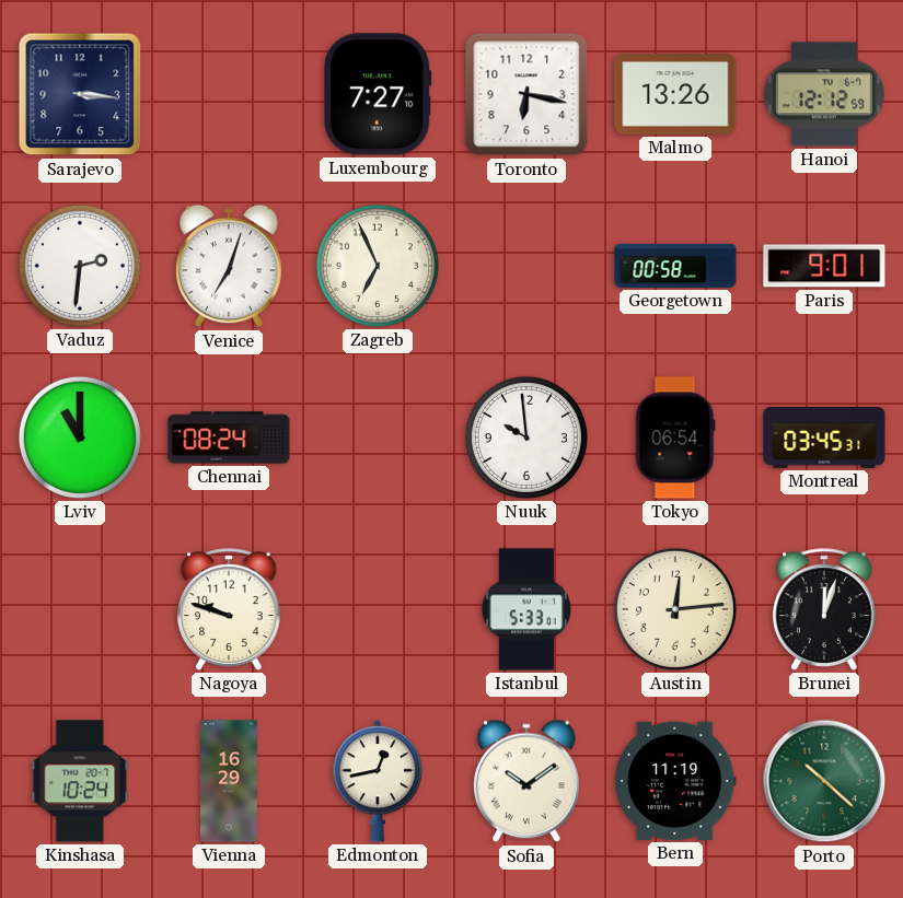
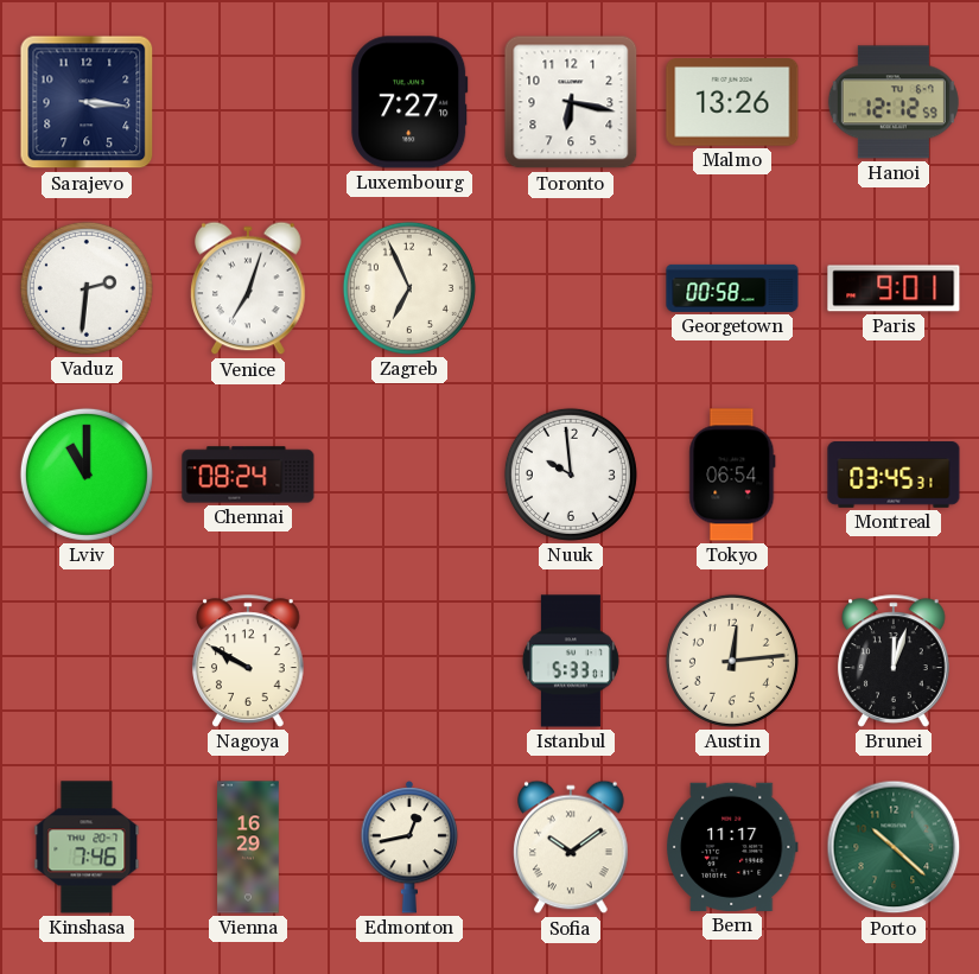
Nagoya: 9:48 -> 9:50
Kinshasa: 10:24 -> 7:46
Bern: 11:19 -> 11:17
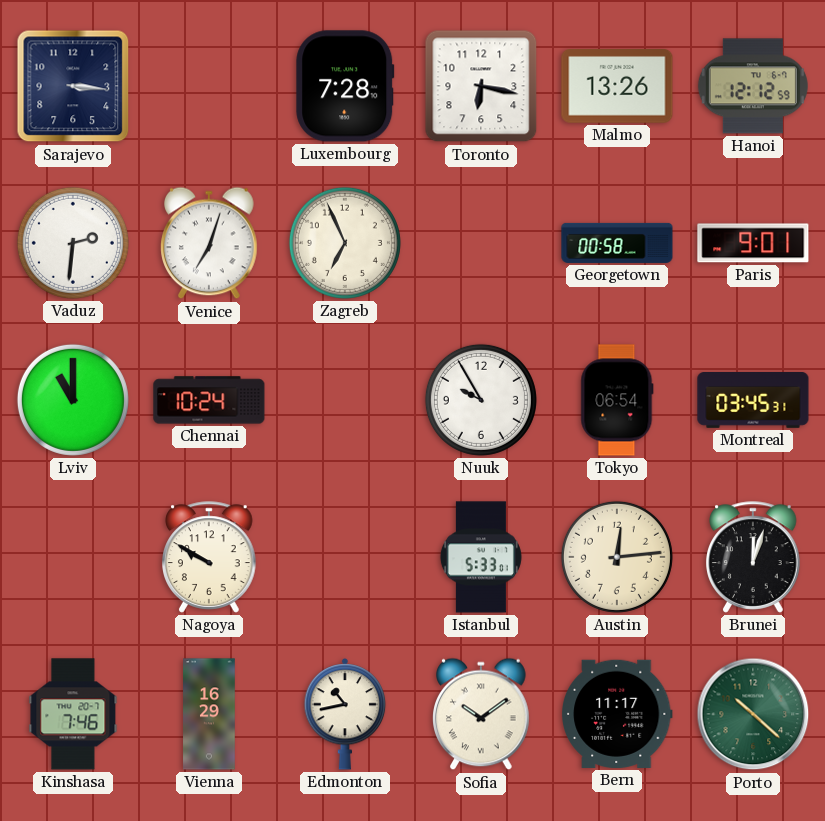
Luxembourg: 7:27 -> 7:28
Chennai: 08:24 -> 10:24
Nuuk: 9:59 -> 9:55
Edmonton: 12:43 -> 10:43
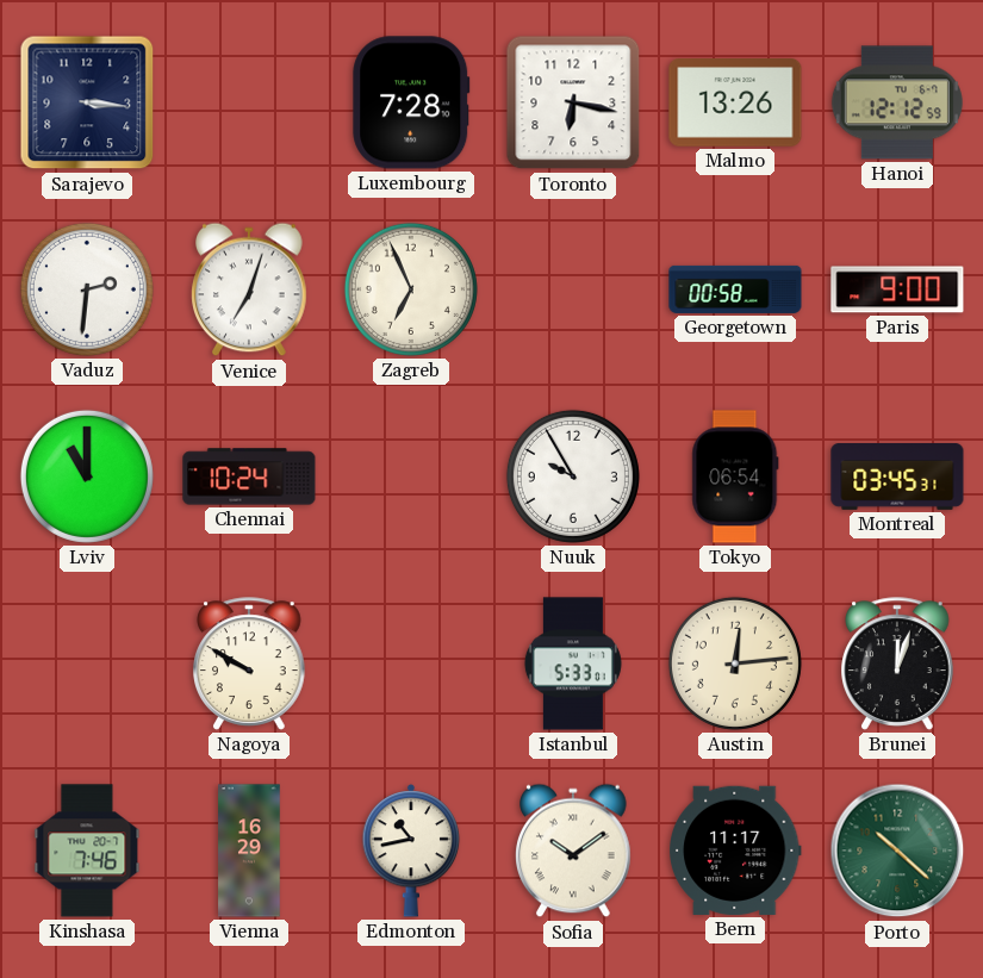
Paris: 9:01 -> 9:00
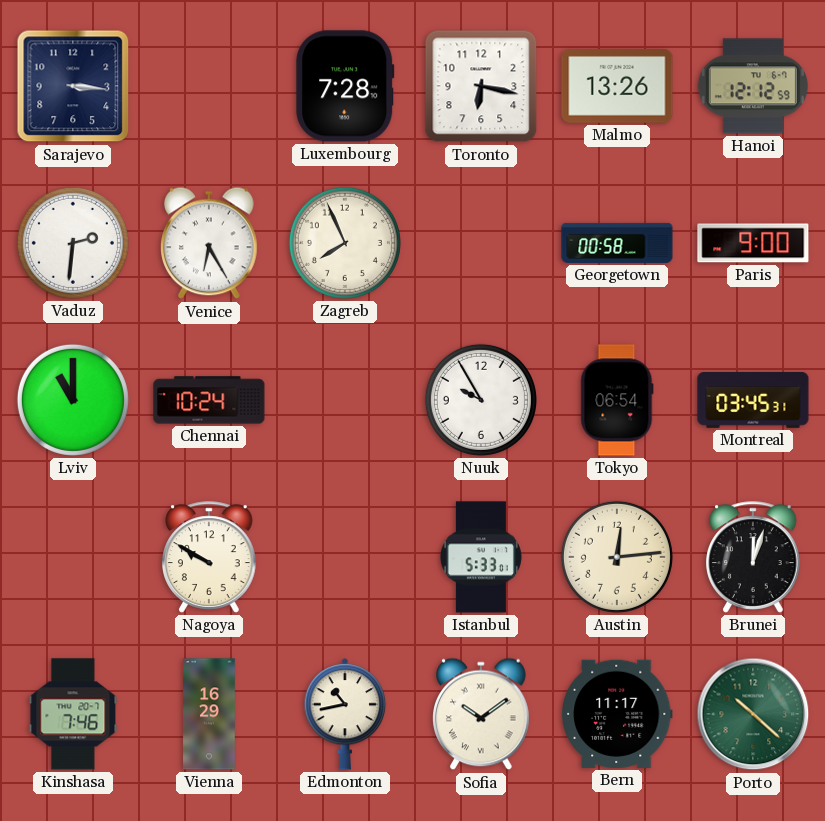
Venice: 7:03 -> 6:25
Zagreb: 6:56 -> 7:56
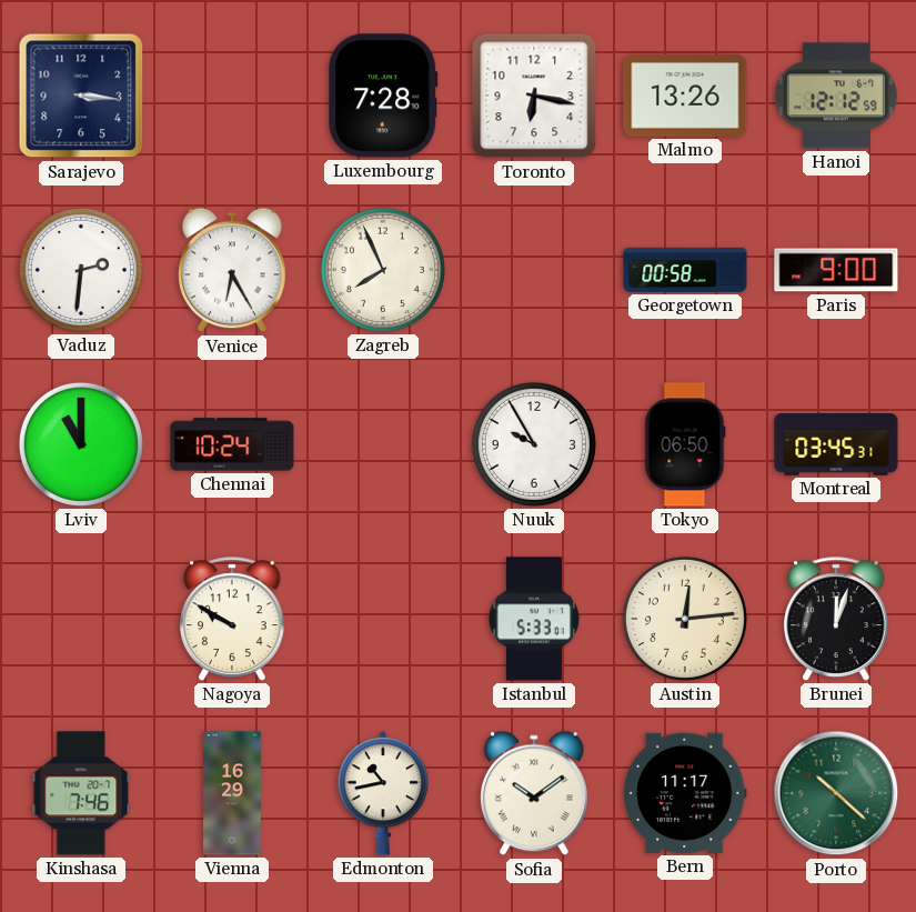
Tokyo: 06:54 -> 06:50
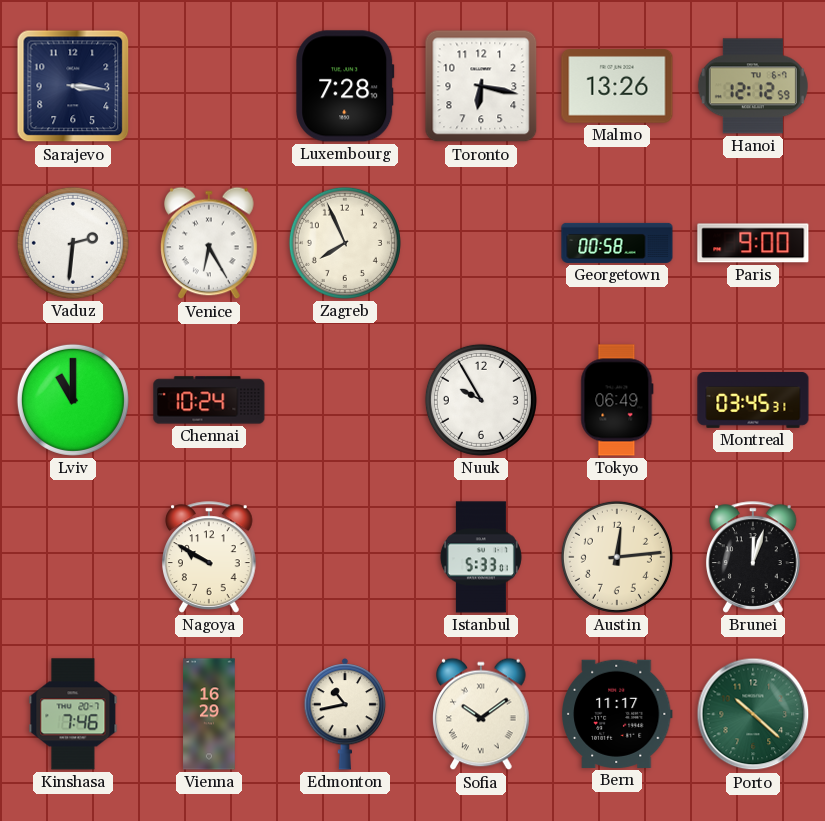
Tokyo: 06:50 -> 06:49
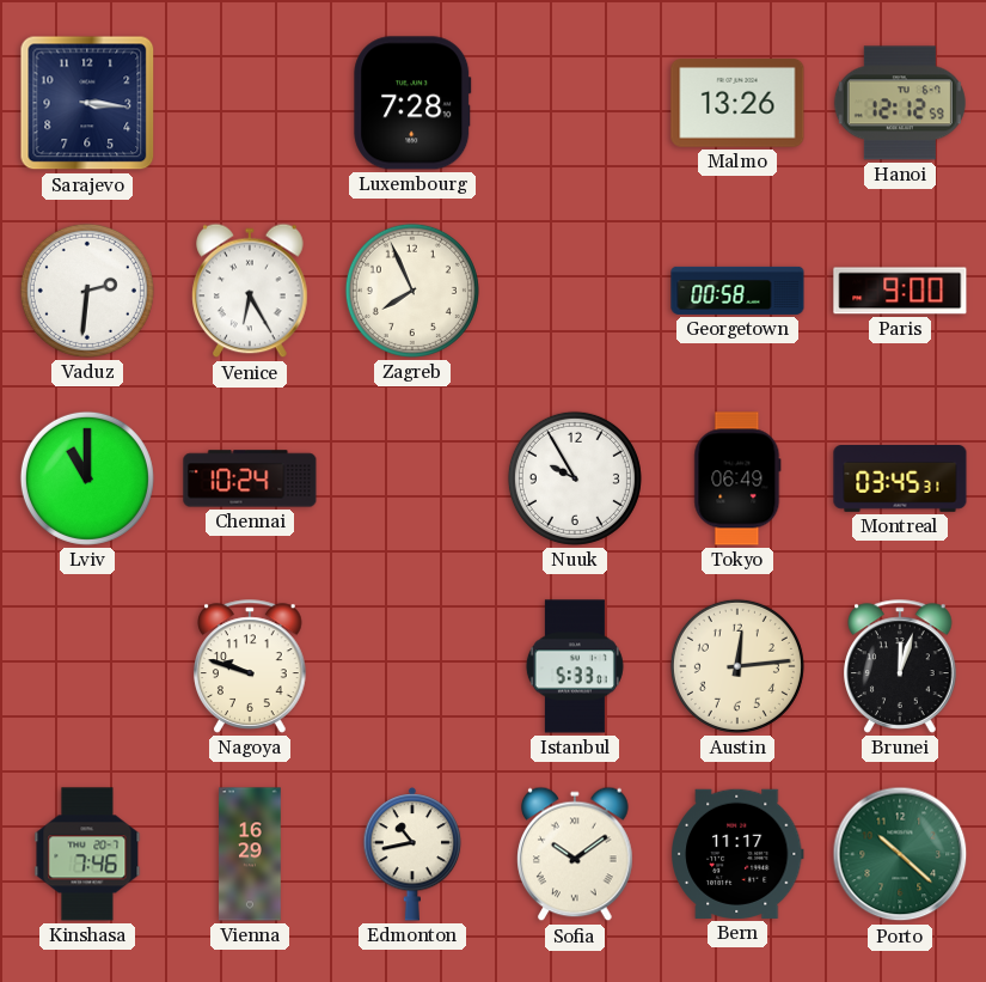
Toronto: 6:17 -> none
Nagoya: 9:50 -> 9:48
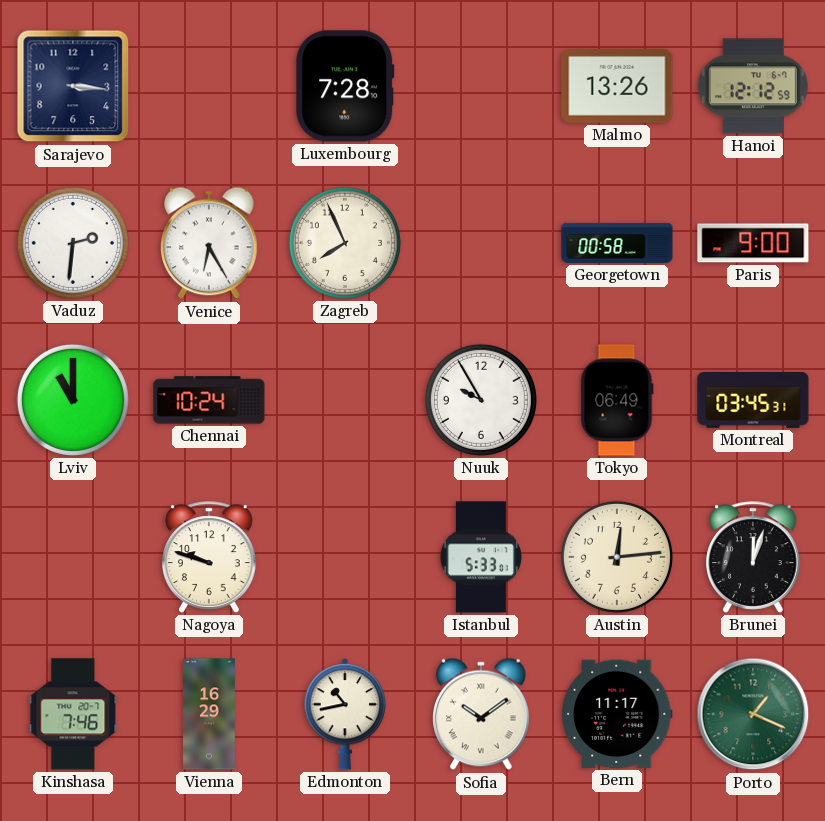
Porto: 10:22 -> 1:19
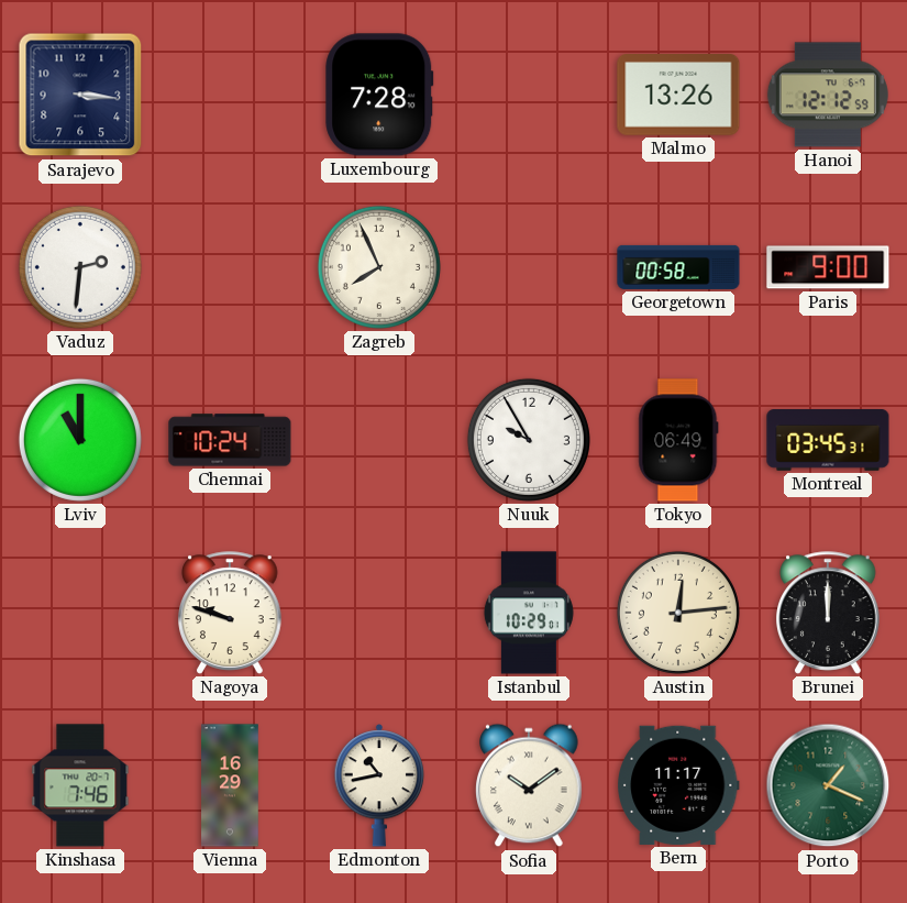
Venice: 6:25 -> none
Istanbul: 5:33 -> 10:29
Brunei: 12:03 -> 12:00
